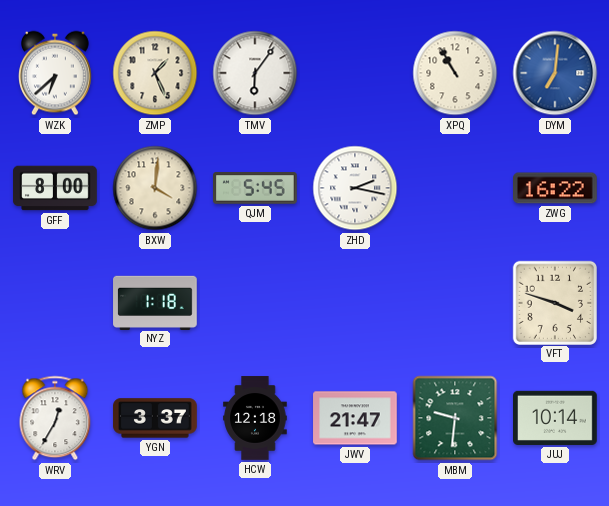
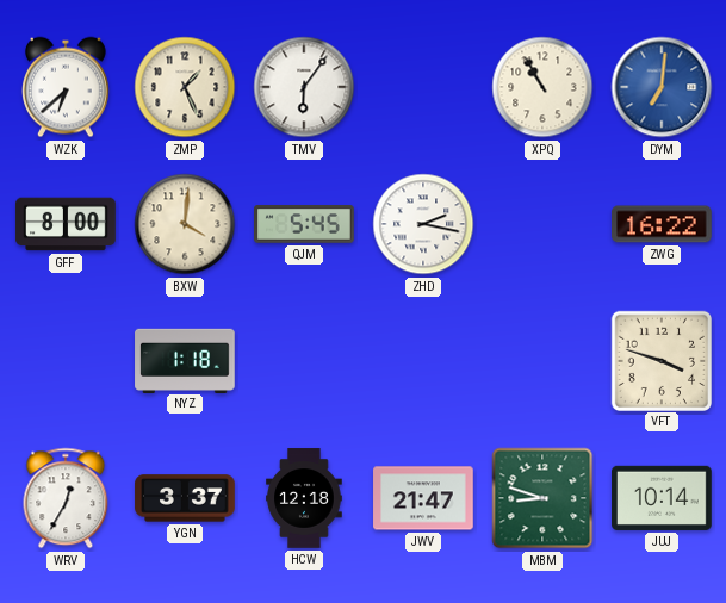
MBM: 9:31 -> 8:48
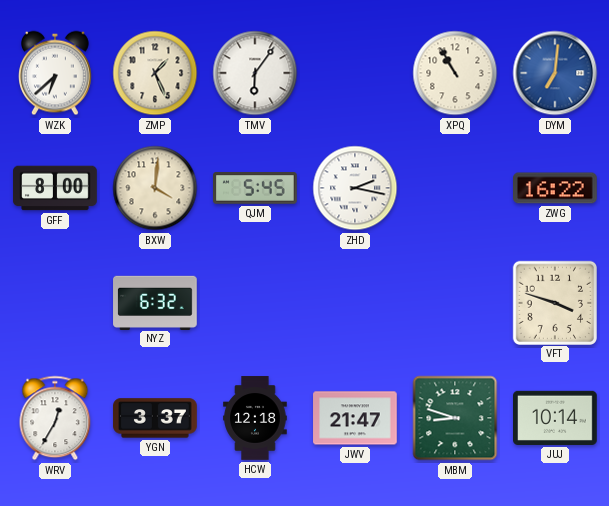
NYZ: 1:18 -> 6:32
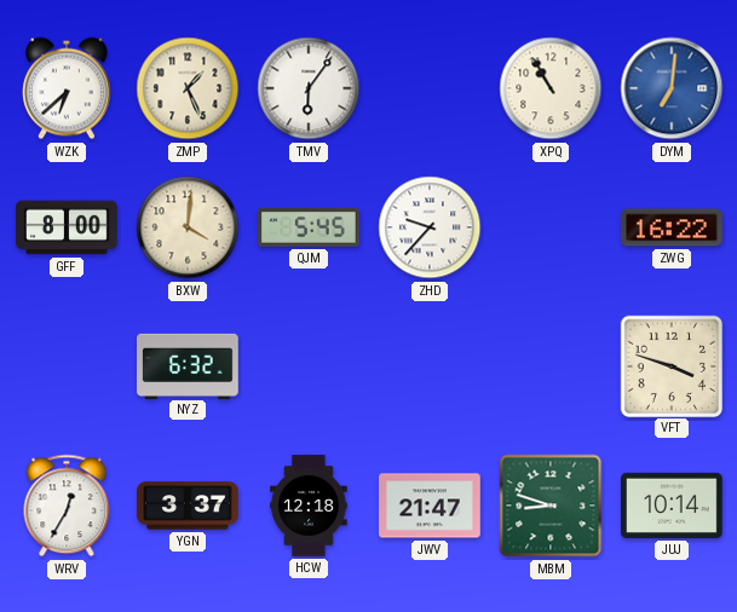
ZHD: 2:17 -> 9:37
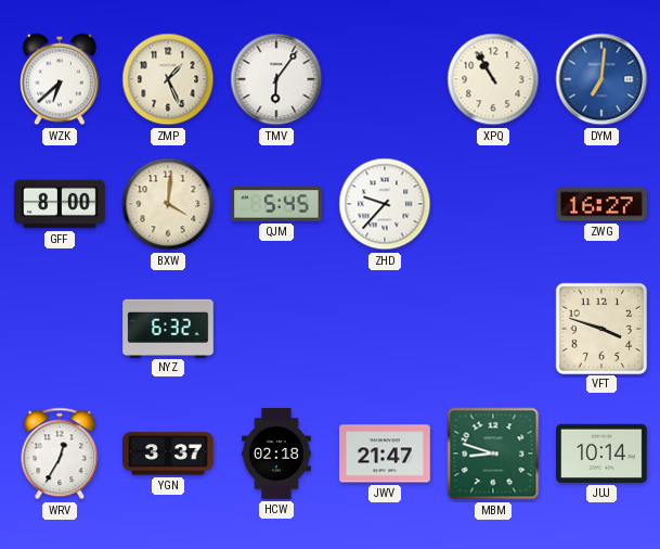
ZWG: 16:22 -> 16:27
HCW: 12:18 -> 02:18
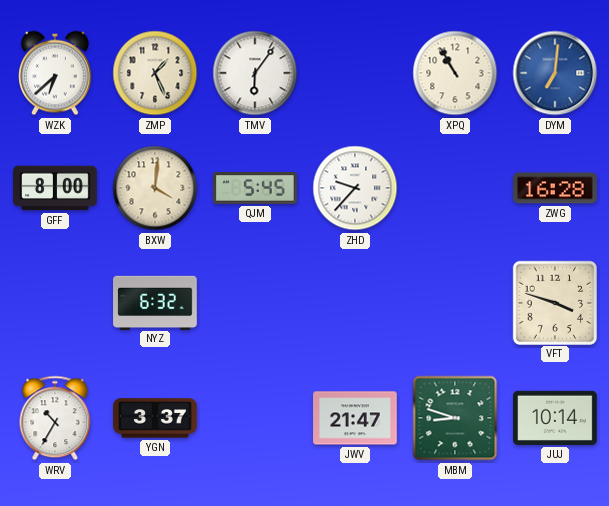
ZWG: 16:27 -> 16:28
WRV: 12:35 -> 10:35
HCW: 02:18 -> none
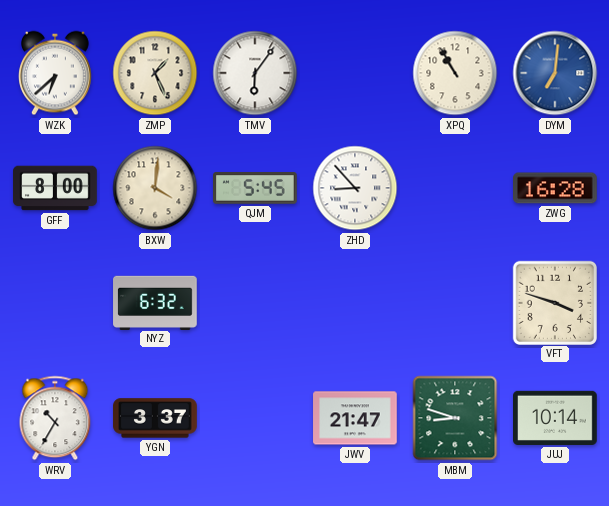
ZHD: 9:37 -> 8:53
